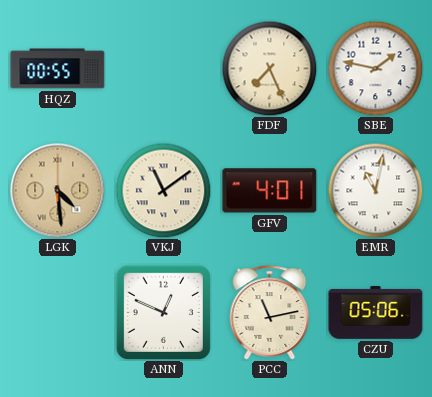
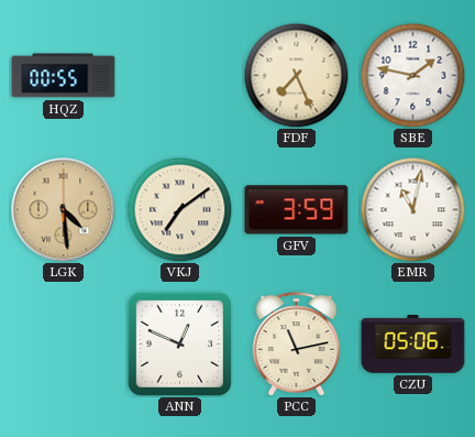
VKJ: 11:09 -> 7:09
GFV: 4:01 -> 3:59
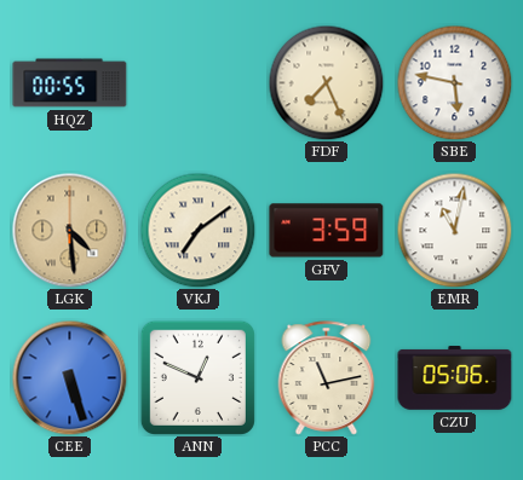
SBE: 1:47 -> 5:47
CEE: none -> 5:27
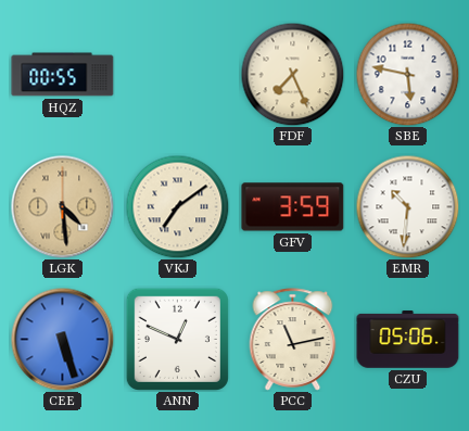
EMR: 11:02 -> 10:31
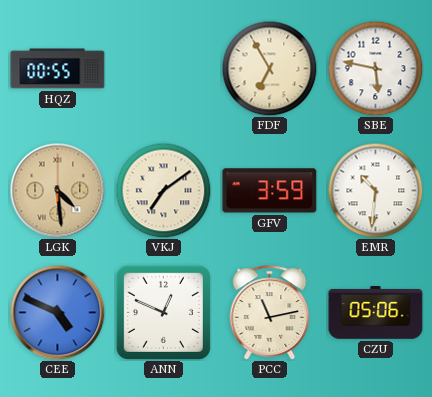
FDF: 7:26 -> 6:55
CEE: 5:27 -> 4:49
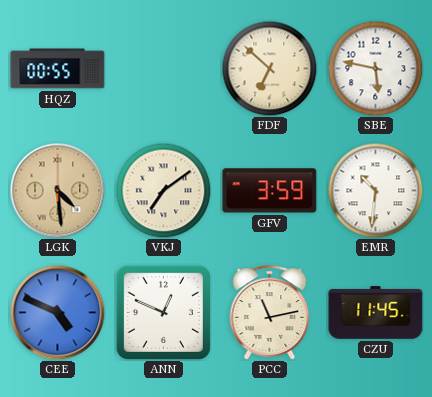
FDF: 6:55 -> 6:52
CZU: 05:06 -> 11:45
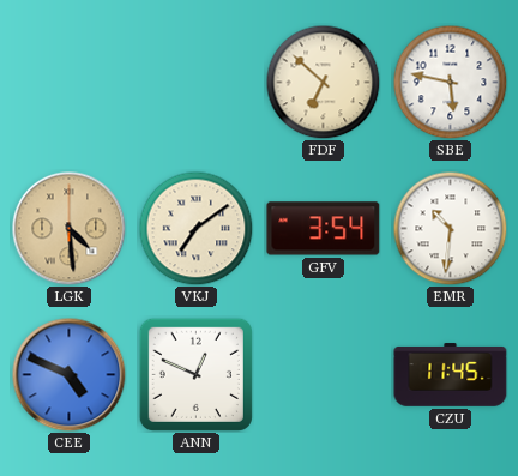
HQZ: 00:55 -> none
GFV: 3:59 -> 3:54
PCC: 11:13 -> none
